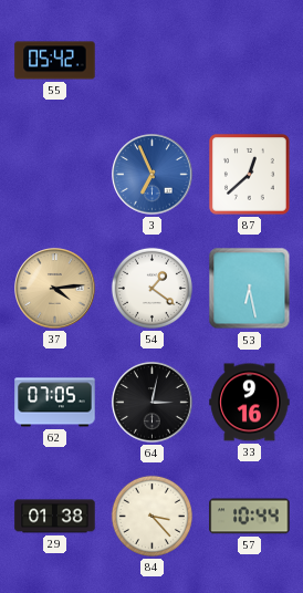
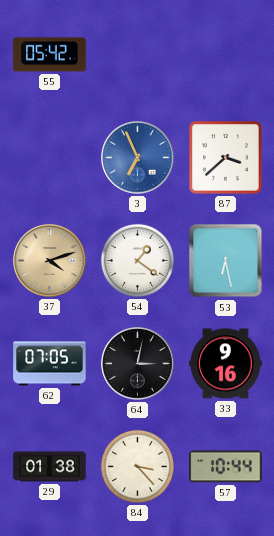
87: 12:38 -> 3:38
37: 4:14 -> 4:12
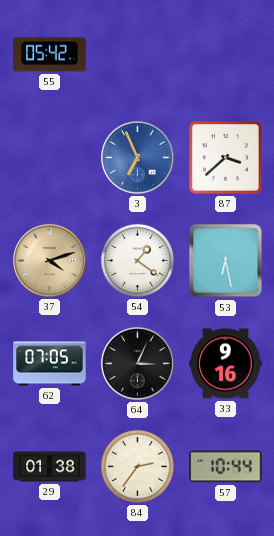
64: 3:02 -> 3:04
84: 3:23 -> 2:36
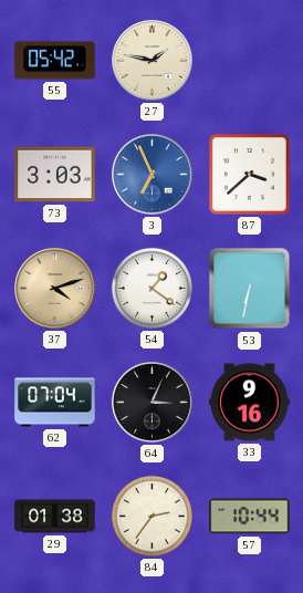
27: none -> 1:47
73: none -> 3:03
53: 6:28 -> 6:32
62: 07:05 -> 07:04
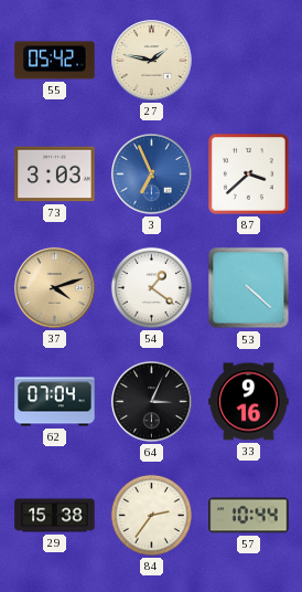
53: 6:32 -> 4:22
29: 01:38 -> 15:38
